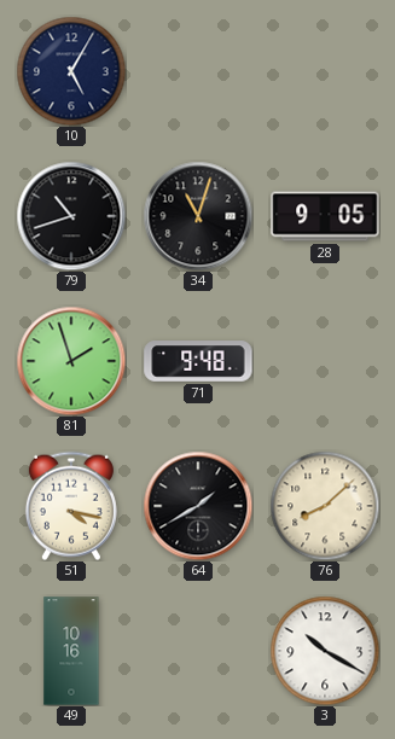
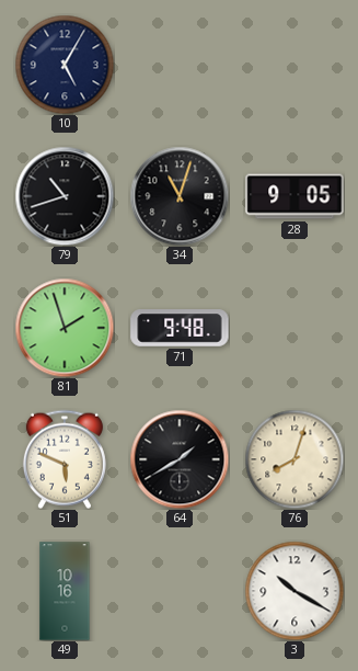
51: 4:17 -> 5:49
76: 8:08 -> 8:03
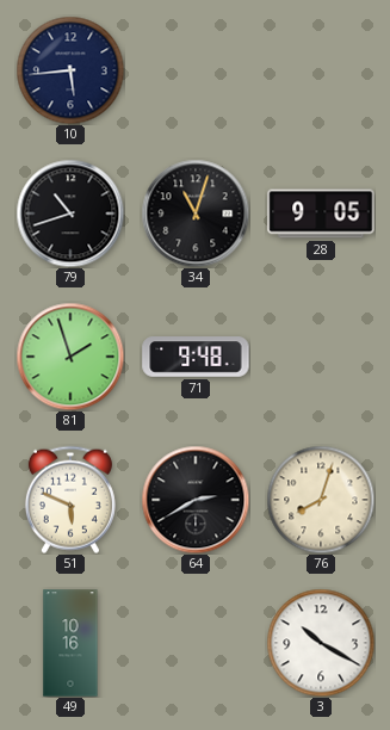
10: 5:05 -> 5:44
64: 1:40 -> 2:40
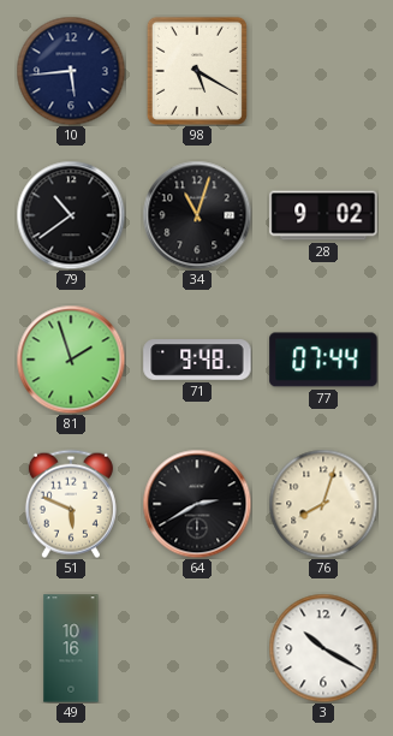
98: none -> 5:20
79: 10:42 -> 10:39
28: 9:05 -> 9:02
77: none -> 07:44
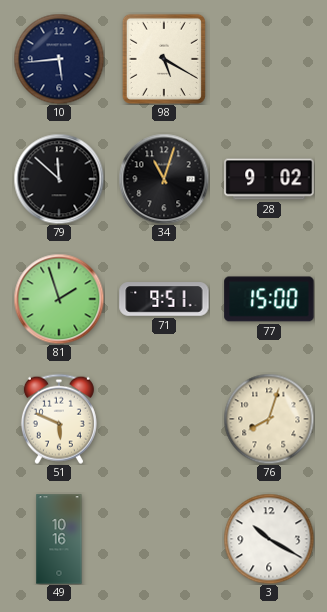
79: 10:39 -> 11:52
71: 9:48 -> 9:51
77: 07:44 -> 15:00
64: 2:40 -> none
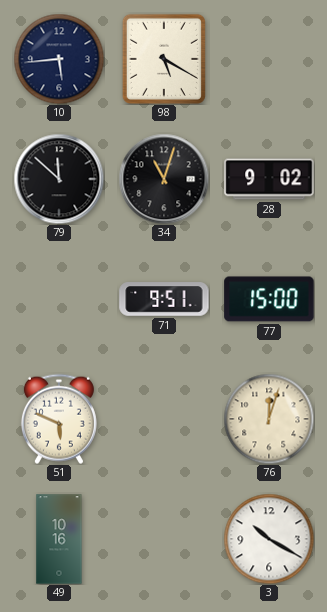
81: 1:57 -> none
76: 8:03 -> 12:03
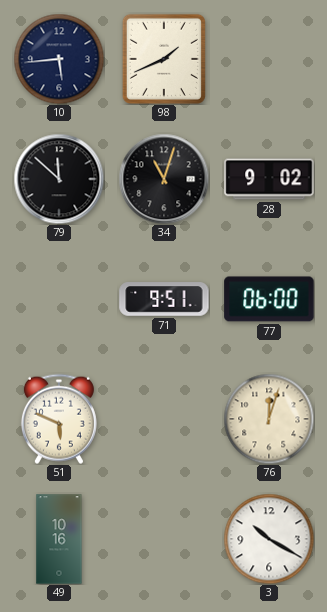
98: 5:20 -> 1:41
77: 15:00 -> 06:00
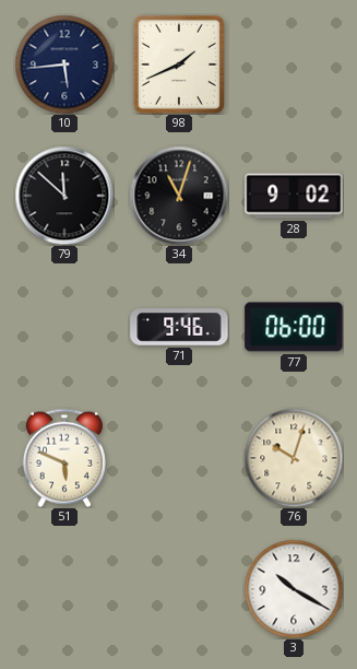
71: 9:51 -> 9:46
76: 12:03 -> 10:03
49: 10:16 -> none
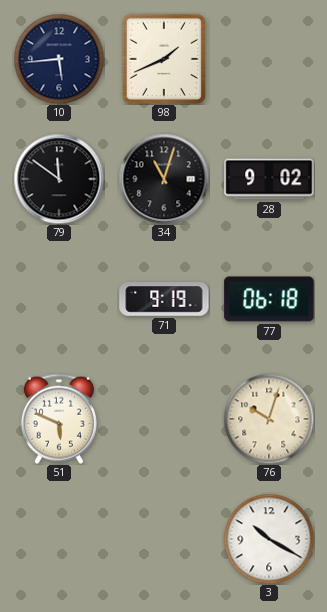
79: 11:52 -> 11:51
71: 9:46 -> 9:19
77: 06:00 -> 06:18
